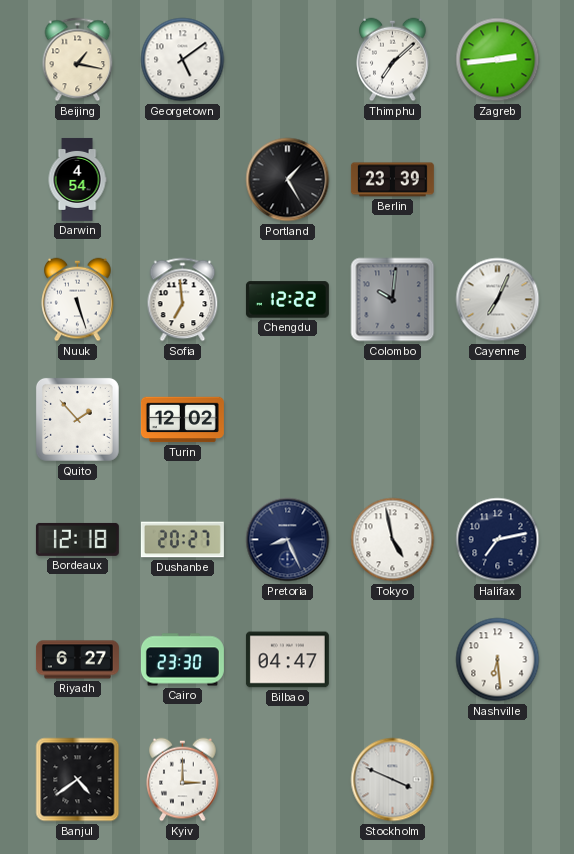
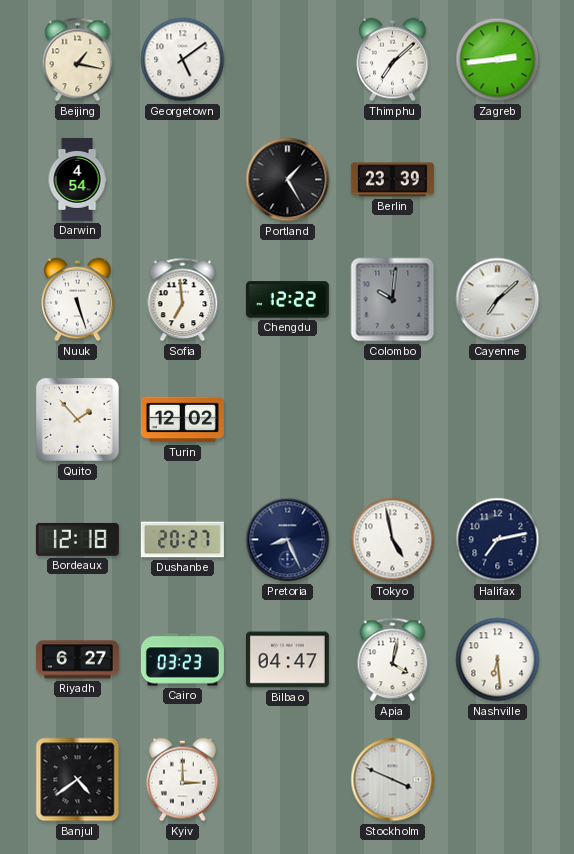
Cayenne: 7:04 -> 7:08
Cairo: 23:30 -> 03:23
Apia: none -> 4:02
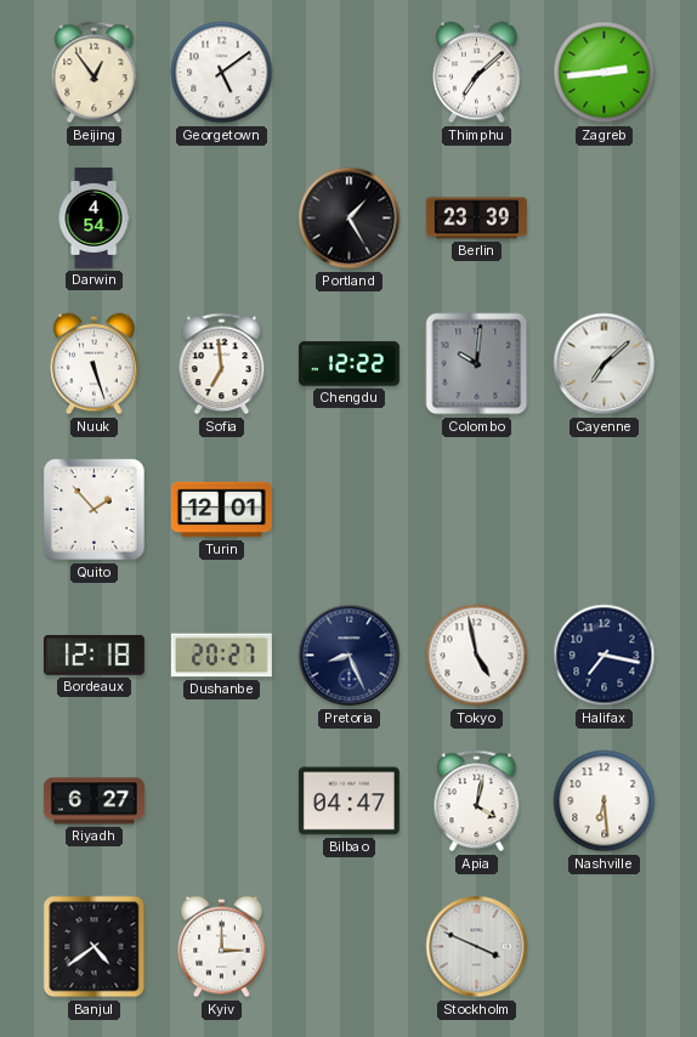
Beijing: 1:17 -> 12:54
Turin: 12:02 -> 12:01
Halifax: 7:13 -> 7:17
Cairo: 03:23 -> none
